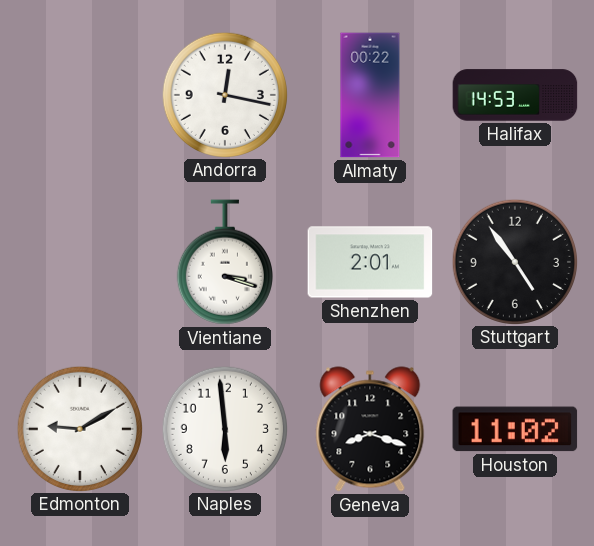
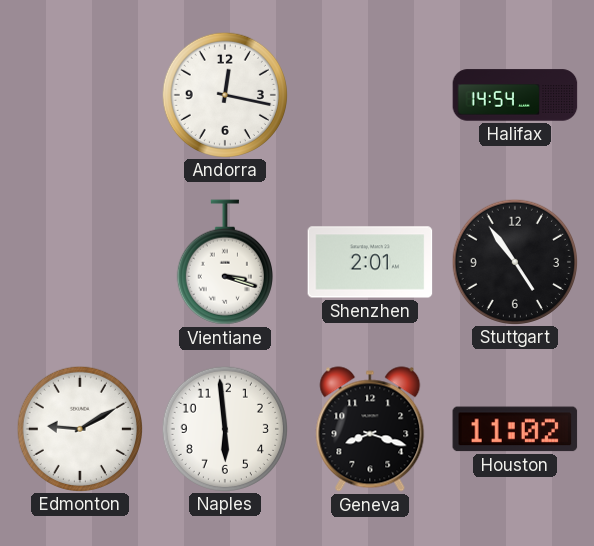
Almaty: 00:22 -> none
Halifax: 14:53 -> 14:54
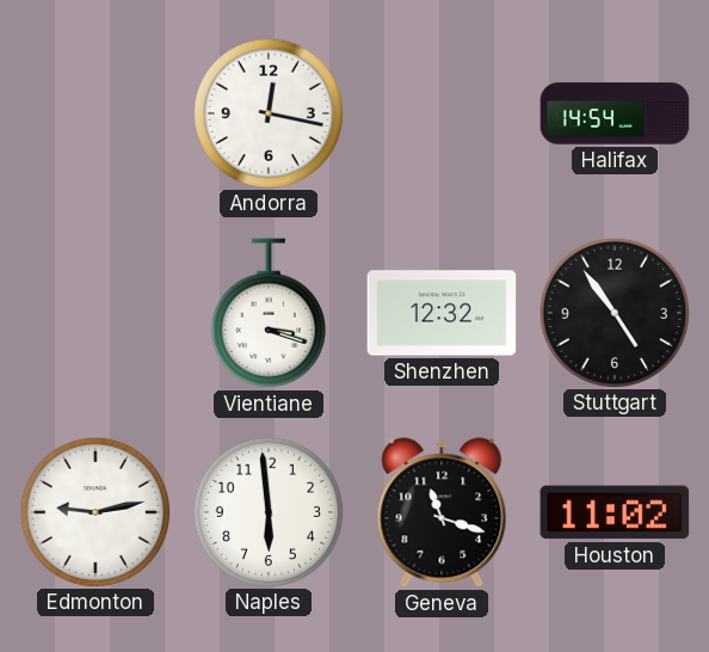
Shenzhen: 2:01 -> 12:32
Edmonton: 9:10 -> 9:13
Geneva: 8:18 -> 11:18
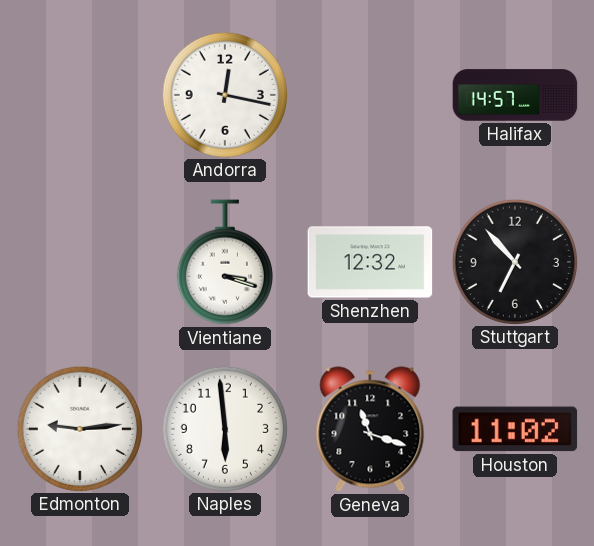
Halifax: 14:54 -> 14:57
Stuttgart: 4:54 -> 6:53
Edmonton: 9:13 -> 9:14
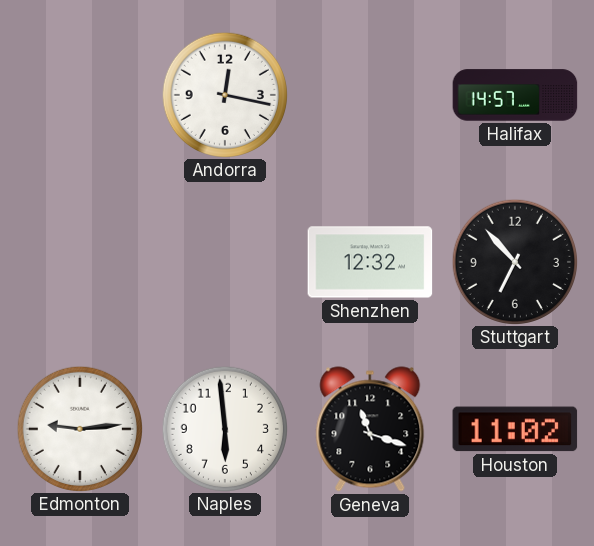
Vientiane: 3:18 -> none
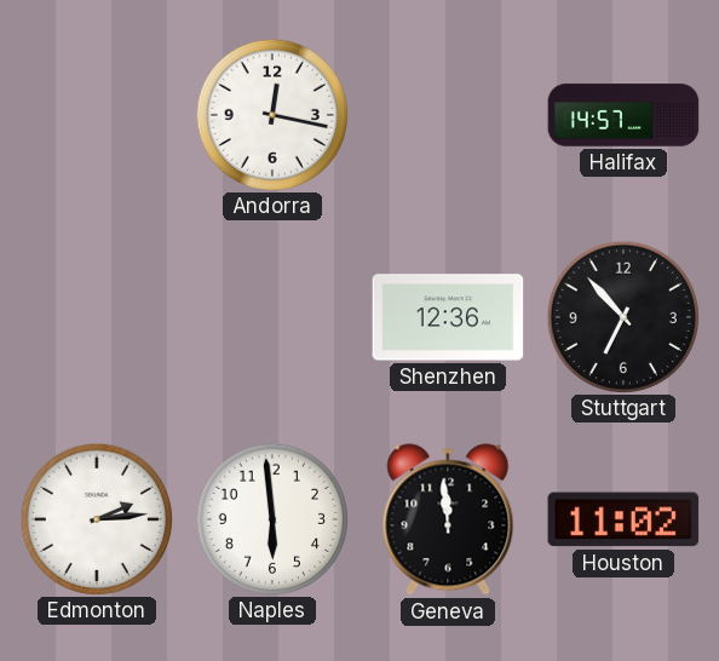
Shenzhen: 12:32 -> 12:36
Edmonton: 9:14 -> 2:14
Geneva: 11:18 -> 11:59
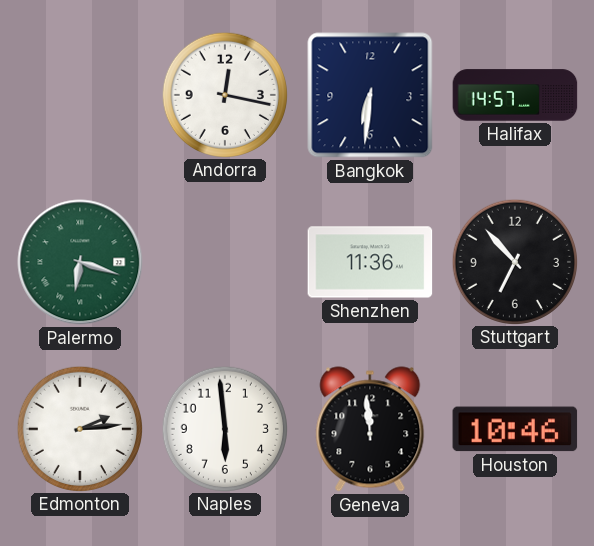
Bangkok: none -> 6:31
Palermo: none -> 6:18
Shenzhen: 12:36 -> 11:36
Houston: 11:02 -> 10:46
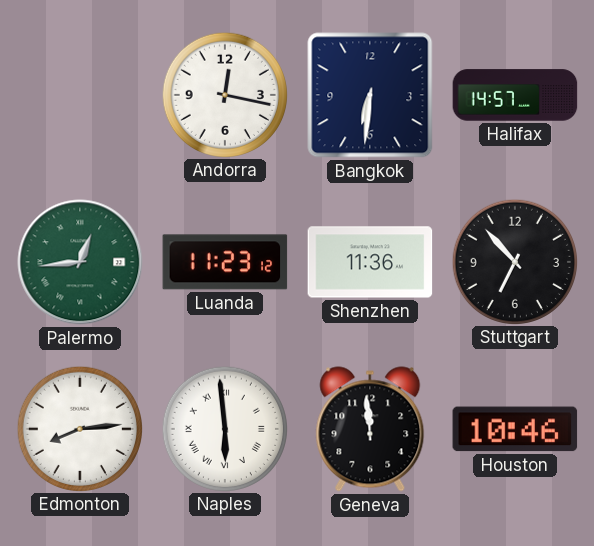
Palermo: 6:18 -> 12:44
Luanda: none -> 11:23
Edmonton: 2:14 -> 8:14
Naples numerals: Arabic -> Roman
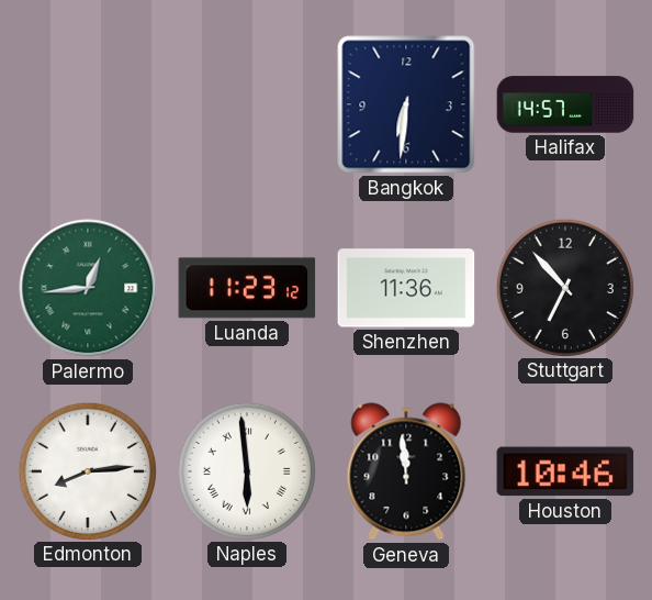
Andorra: 12:17 -> none
